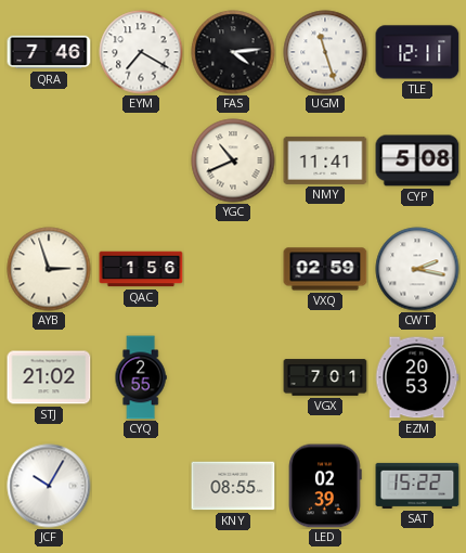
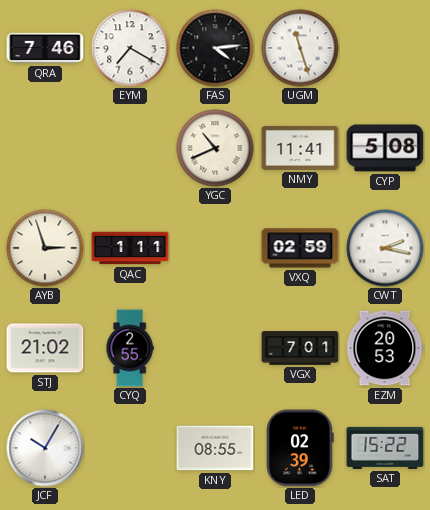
TLE: 12:11 -> none
QAC: 1:56 -> 1:11
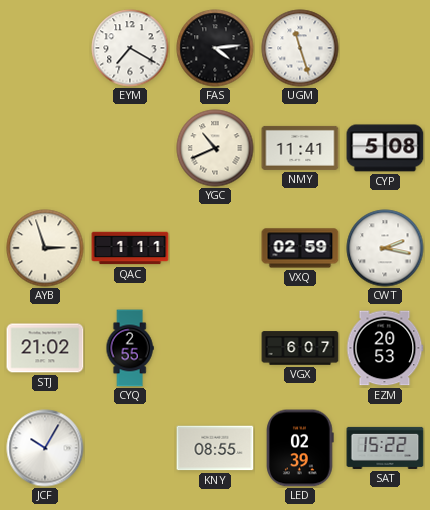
QRA: 7:46 -> none
VGX: 7:01 -> 6:07
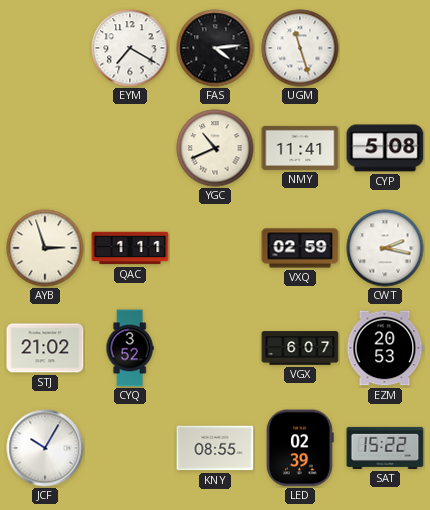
CYQ: 2:55 -> 3:52
